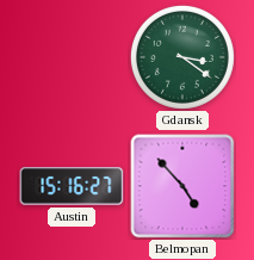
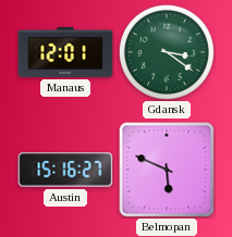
Manaus: none -> 12:01
Belmopan: 4:53 -> 5:49
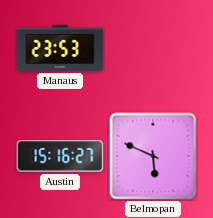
Manaus: 12:01 -> 23:53
Gdansk: 3:21 -> none
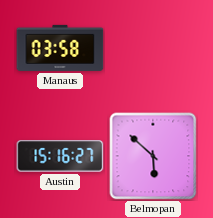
Manaus: 23:53 -> 03:58
Belmopan: 5:49 -> 5:52
